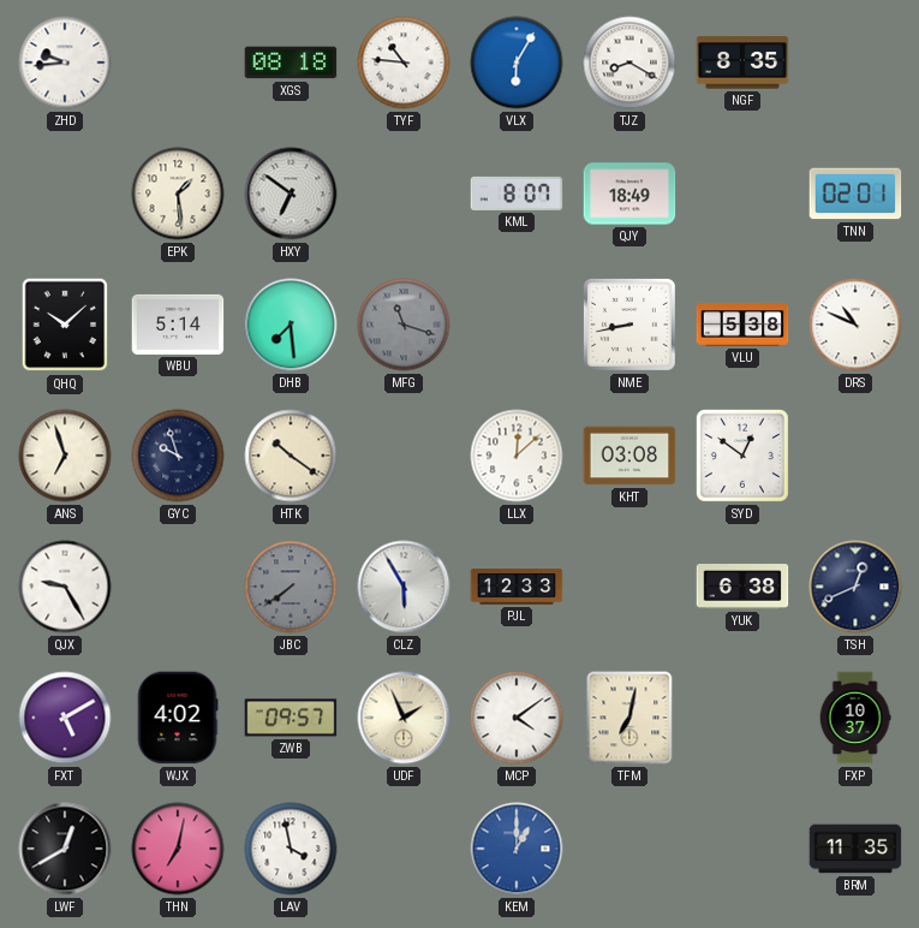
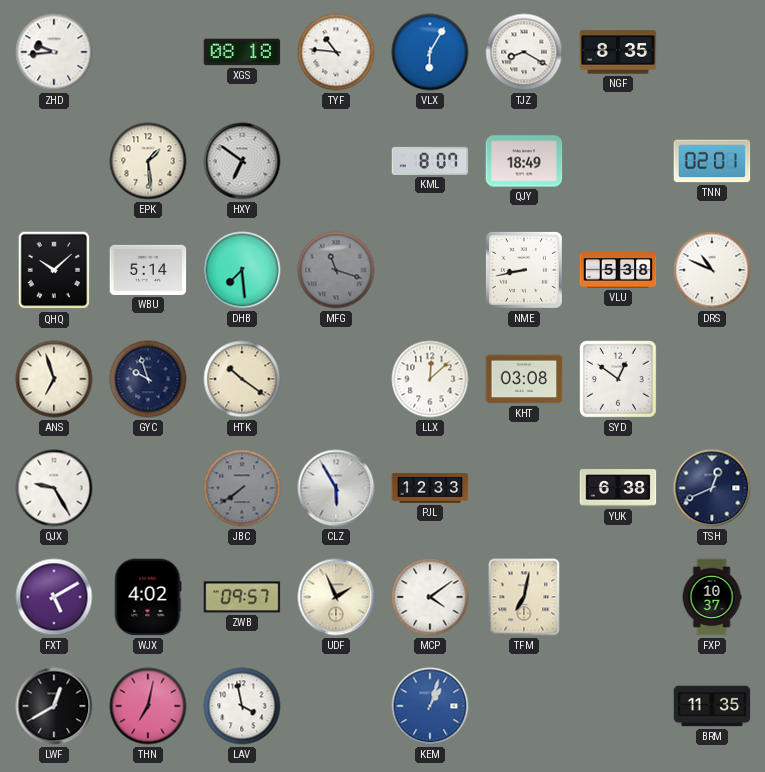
KEM: 1:00 -> 1:03
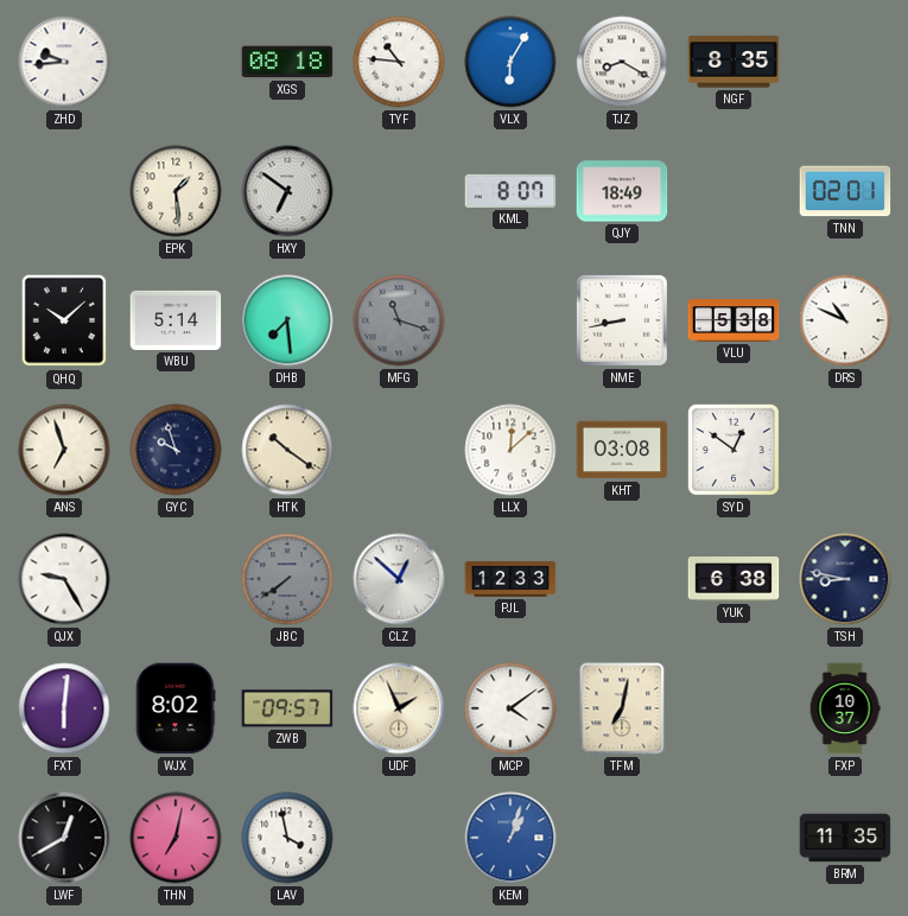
CLZ: 5:55 -> 12:52
TSH: 12:41 -> 8:47
FXT: 5:10 -> 6:01
WJX: 4:02 -> 8:02
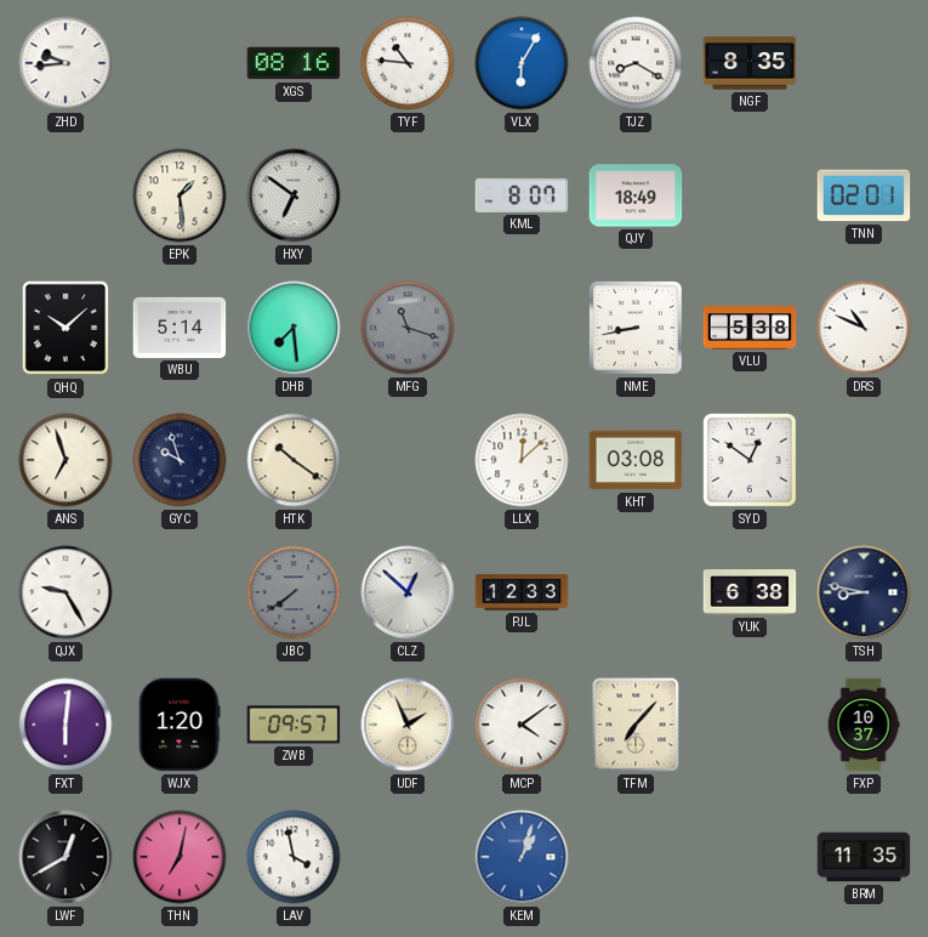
XGS: 08:18 -> 08:16
WJX: 8:02 -> 1:20
TFM: 7:02 -> 7:07
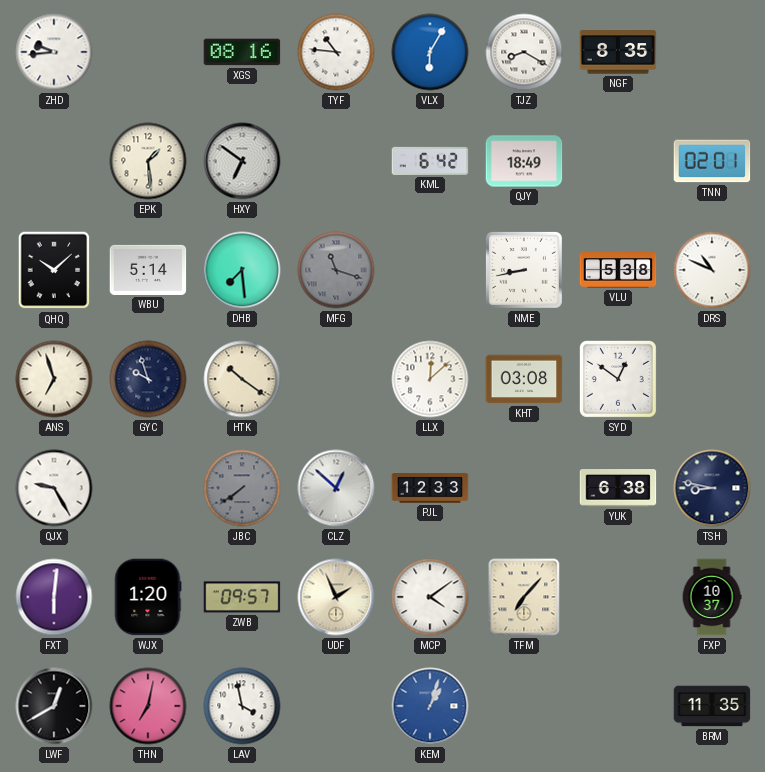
KML: 8:07 -> 6:42
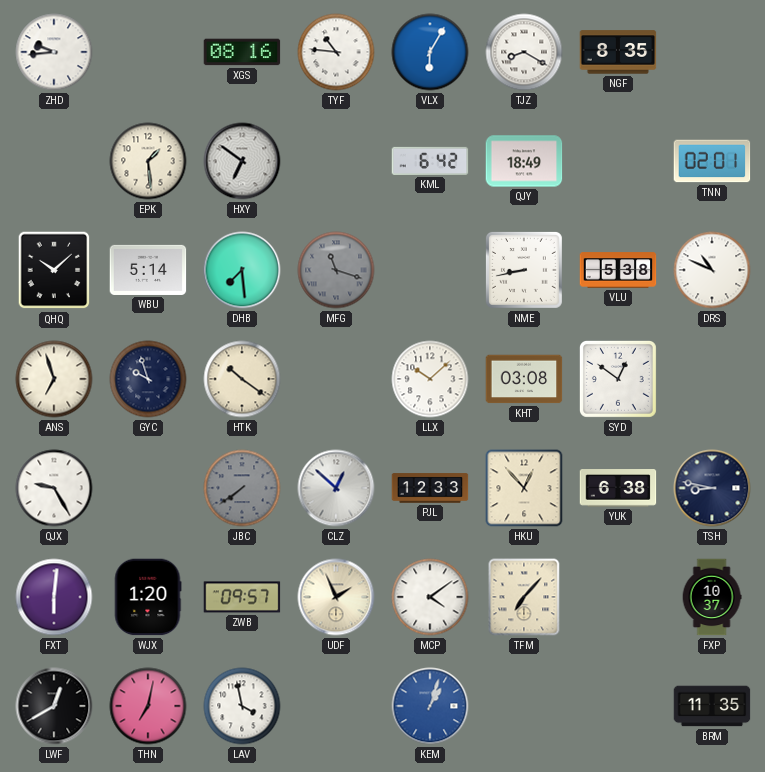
LLX: 12:08 -> 10:08
HKU: none -> 12:53
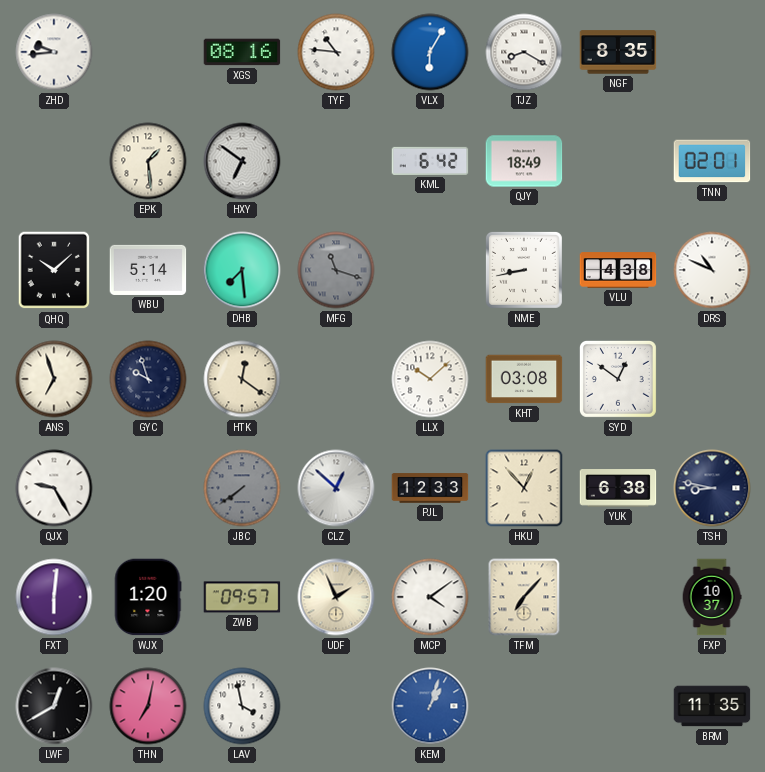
VLU: 5:38 -> 4:38
HTK: 10:21 -> 12:21
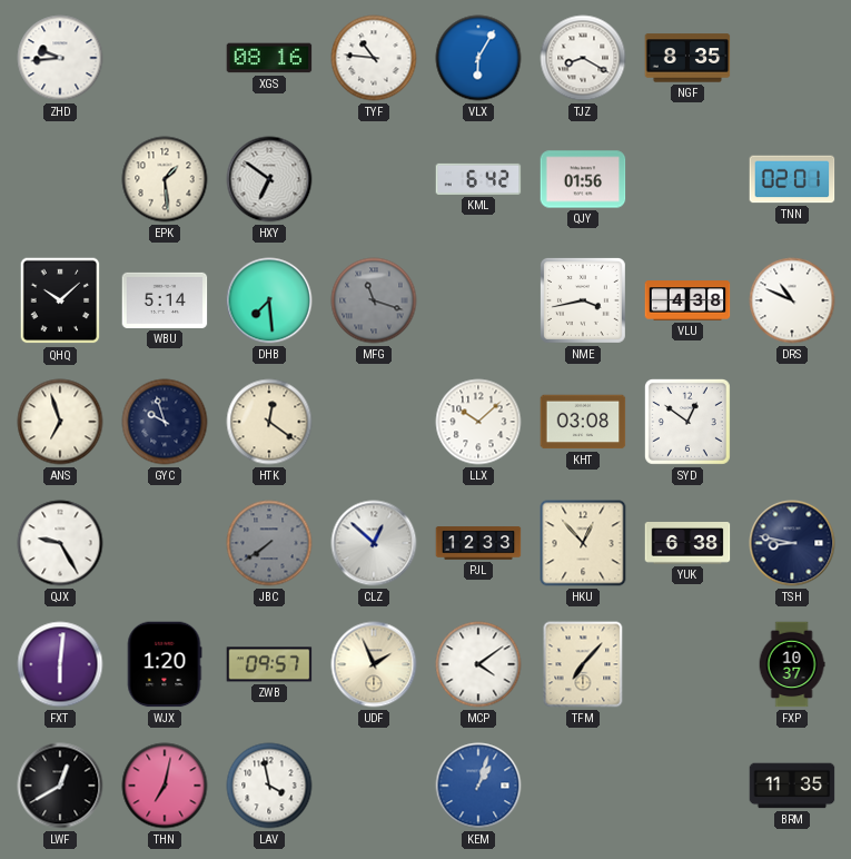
QJY: 18:49 -> 01:56
NME: 8:43 -> 3:43
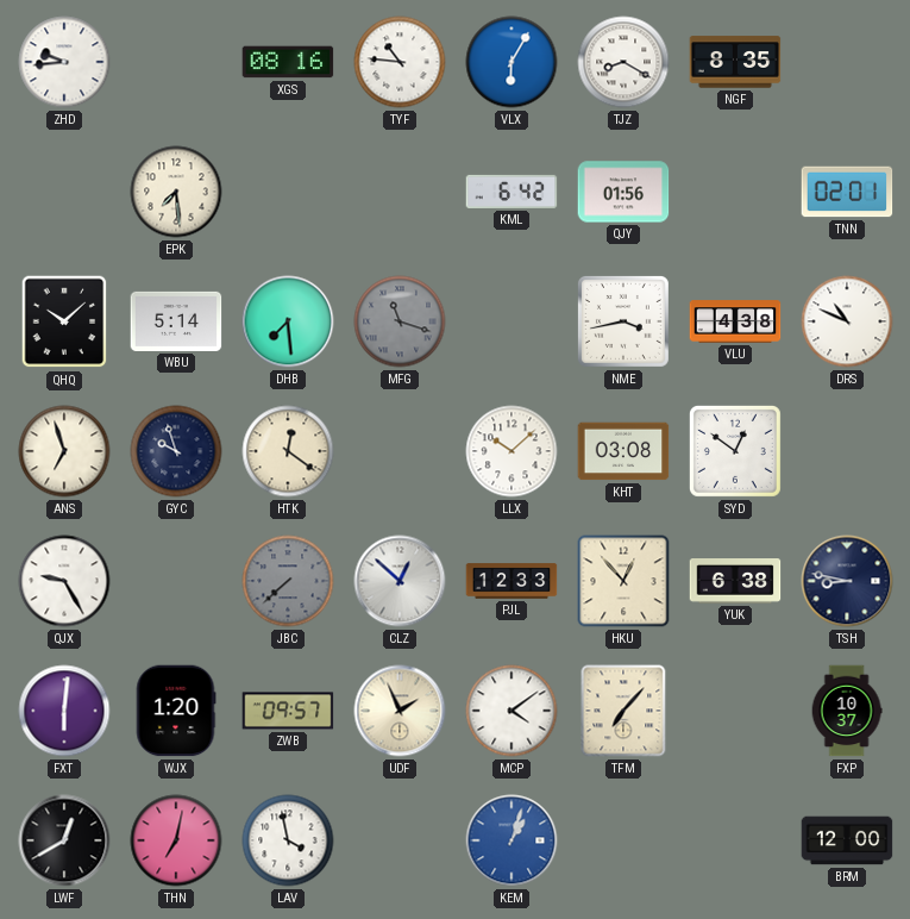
EPK: 1:29 -> 7:29
HXY: 6:51 -> none
JBC: 7:39 -> 7:38
BRM: 11:35 -> 12:00
